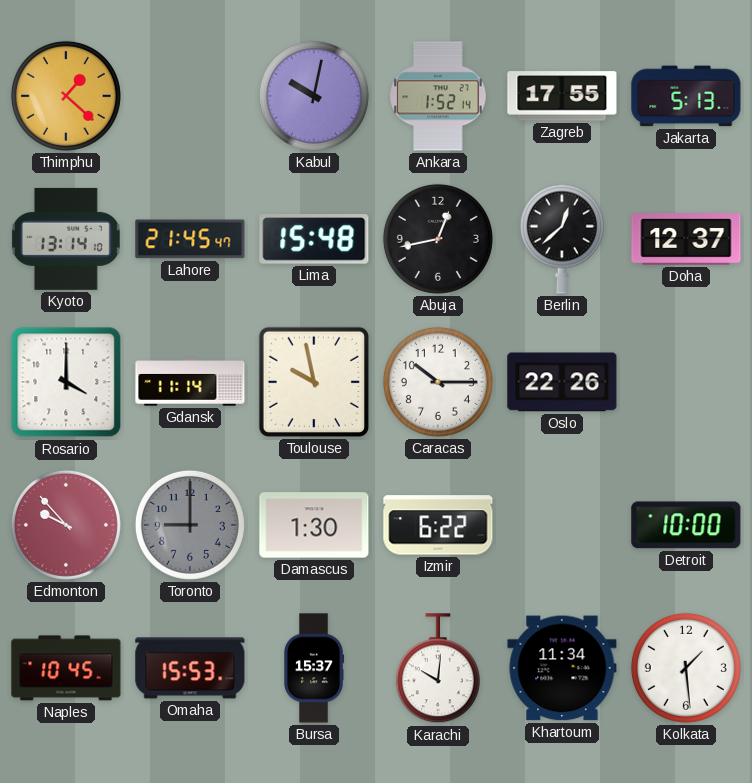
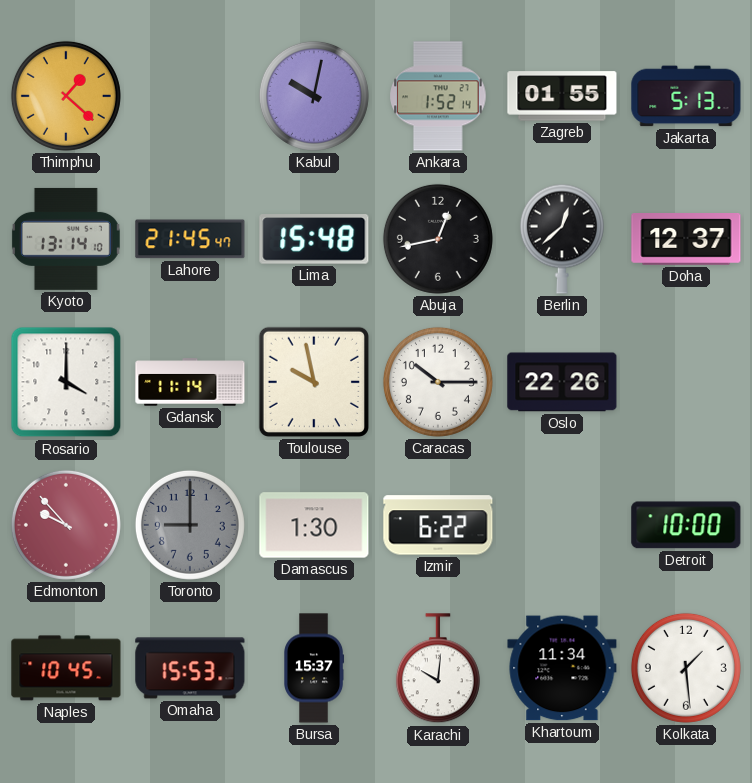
Zagreb: 17:55 -> 01:55
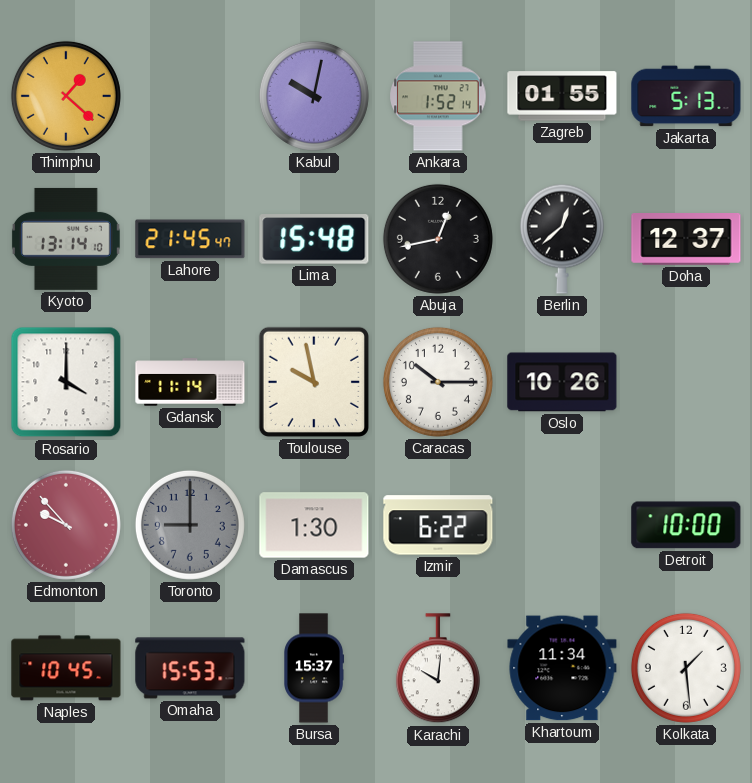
Oslo: 22:26 -> 10:26
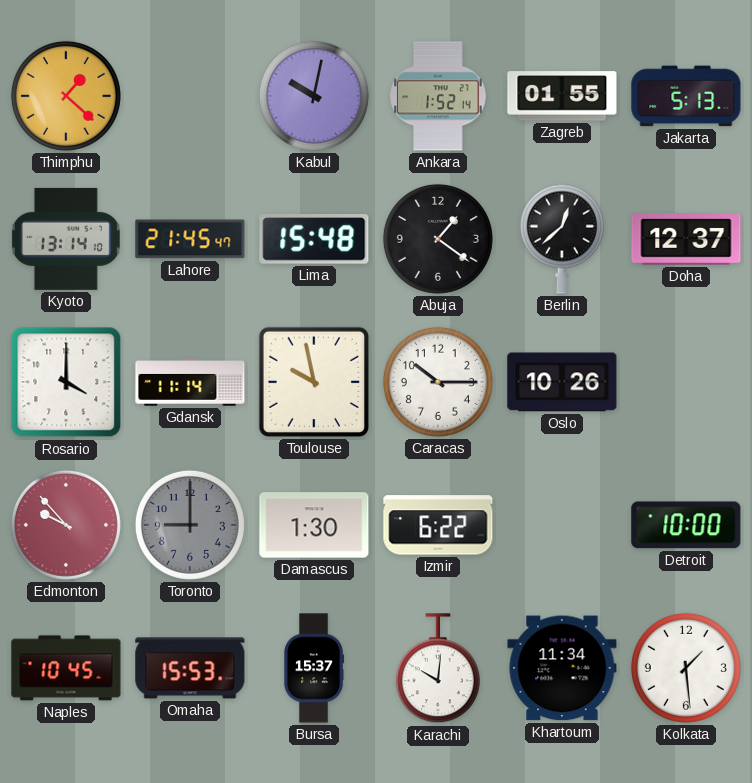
Abuja: 12:43 -> 1:21
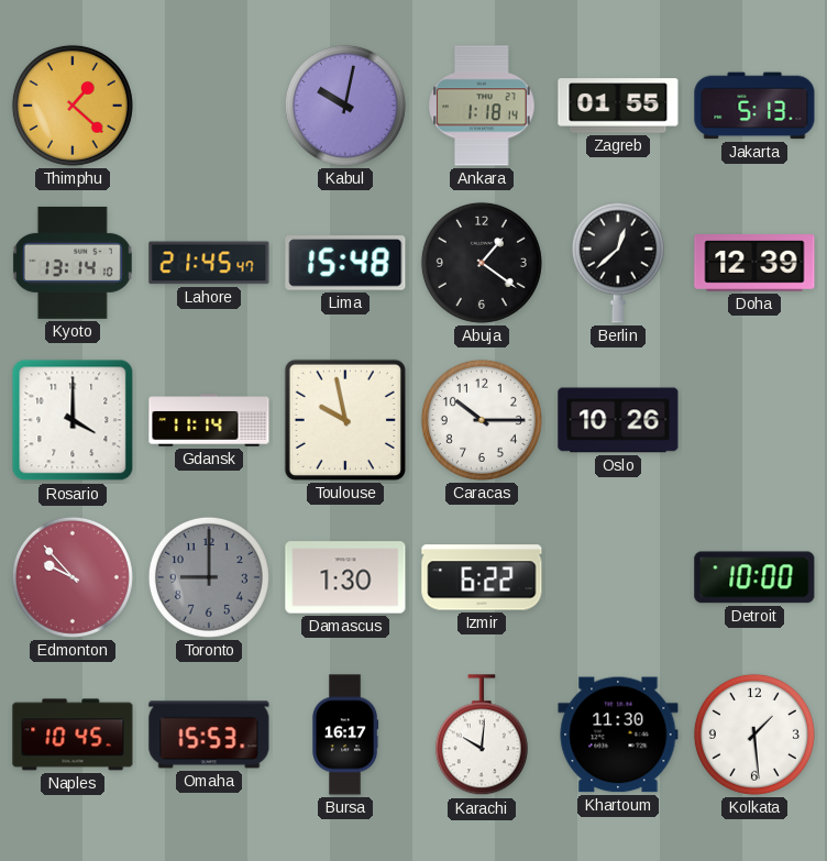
Ankara: 1:52 -> 1:18
Doha: 12:37 -> 12:39
Bursa: 15:37 -> 16:17
Khartoum: 11:34 -> 11:30
